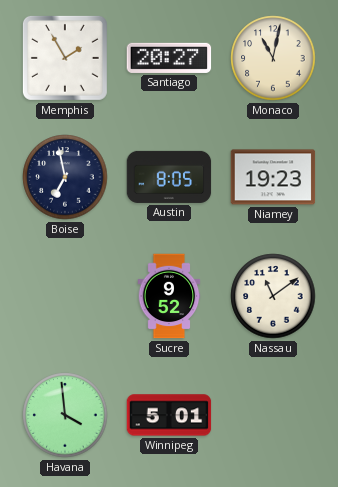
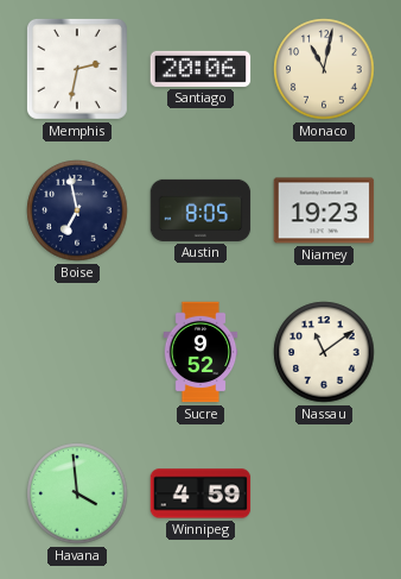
Memphis: 1:55 -> 2:32
Santiago: 20:27 -> 20:06
Winnipeg: 5:01 -> 4:59
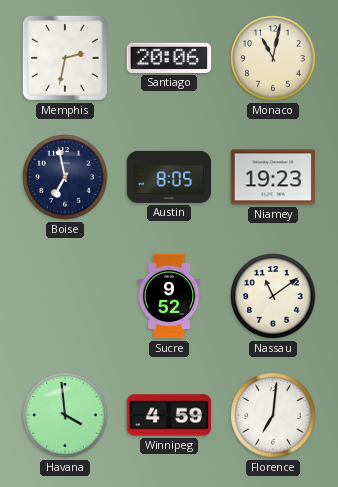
Florence: none -> 7:01
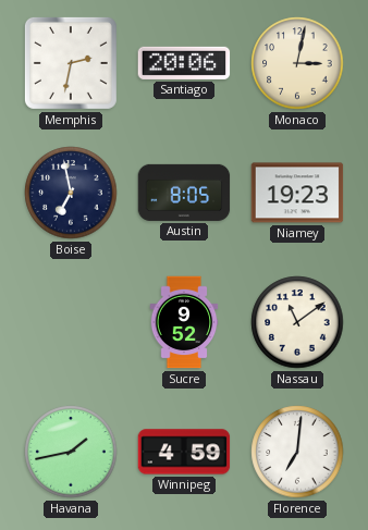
Monaco: 11:02 -> 3:02
Havana: 3:59 -> 1:43
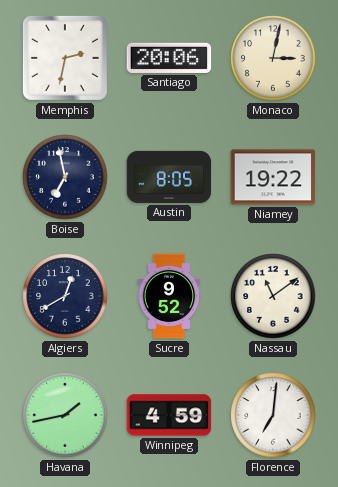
Niamey: 19:23 -> 19:22
Algiers: none -> 12:40
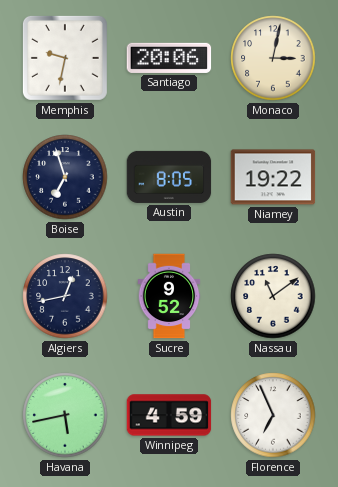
Memphis: 2:32 -> 9:32
Boise: 6:58 -> 6:57
Algiers: 12:40 -> 12:43
Havana: 1:43 -> 5:43
Florence: 7:01 -> 6:56
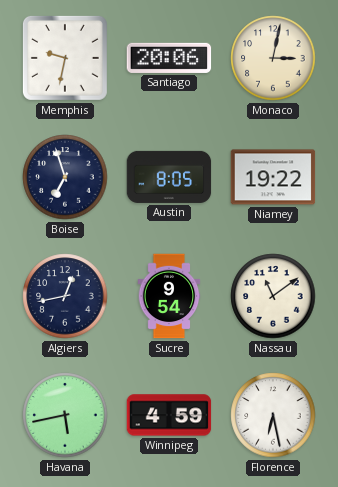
Sucre: 9:52 -> 9:54
Florence: 6:56 -> 6:28
